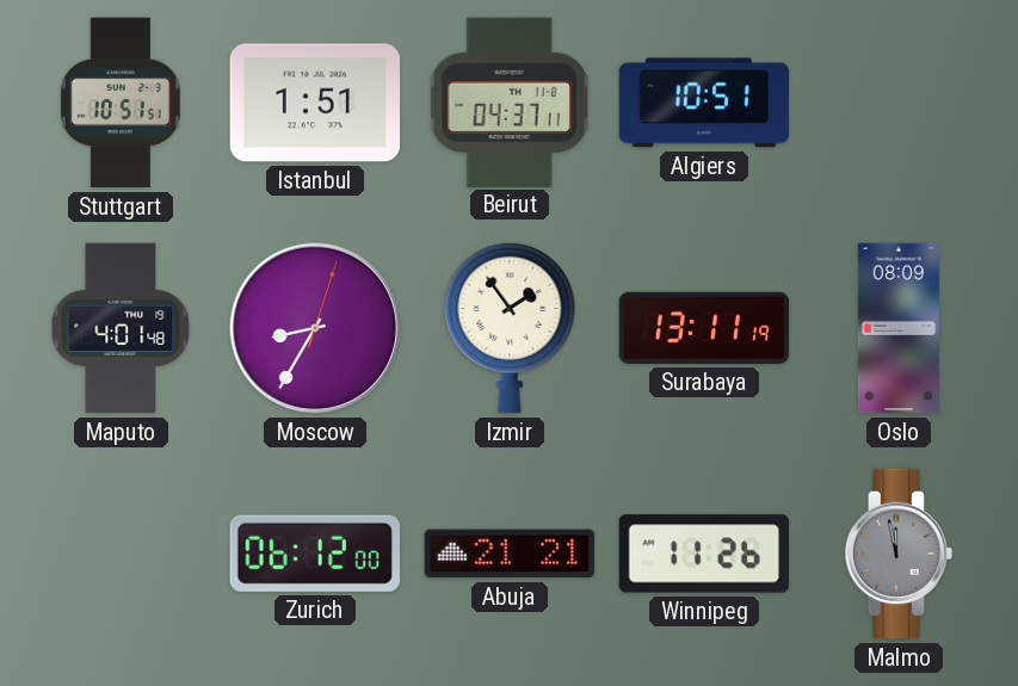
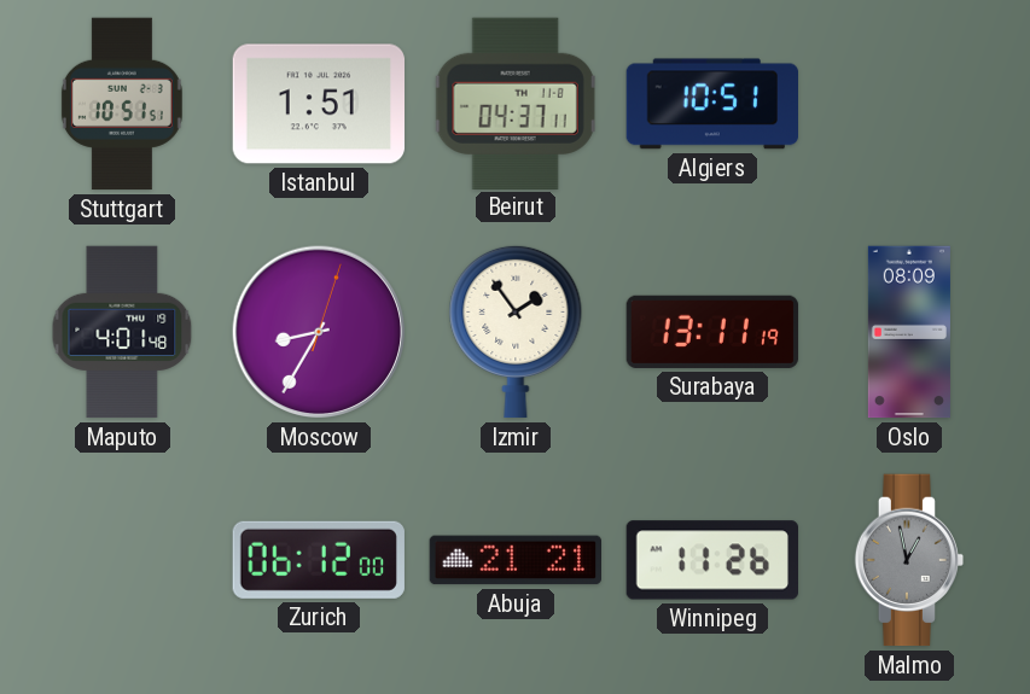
Malmo: 11:58 -> 12:58
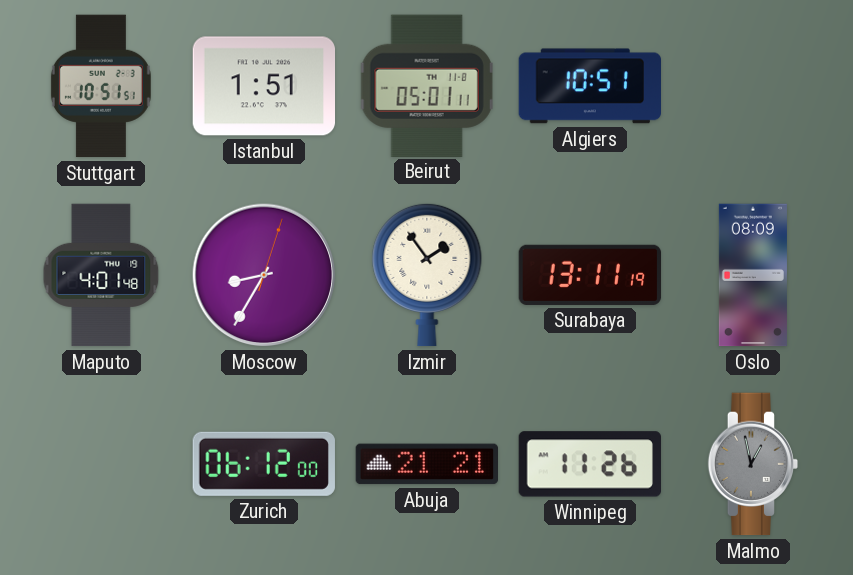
Beirut: 04:37 -> 05:01
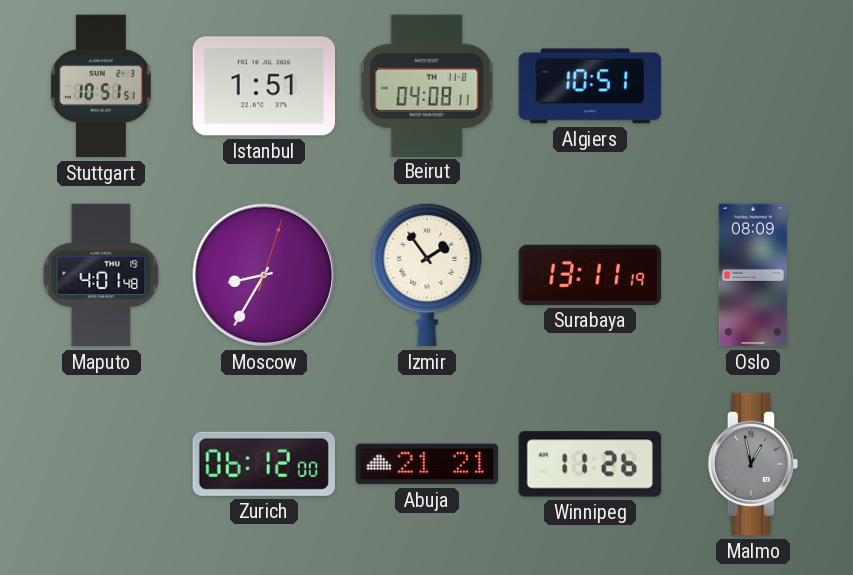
Beirut: 05:01 -> 04:08
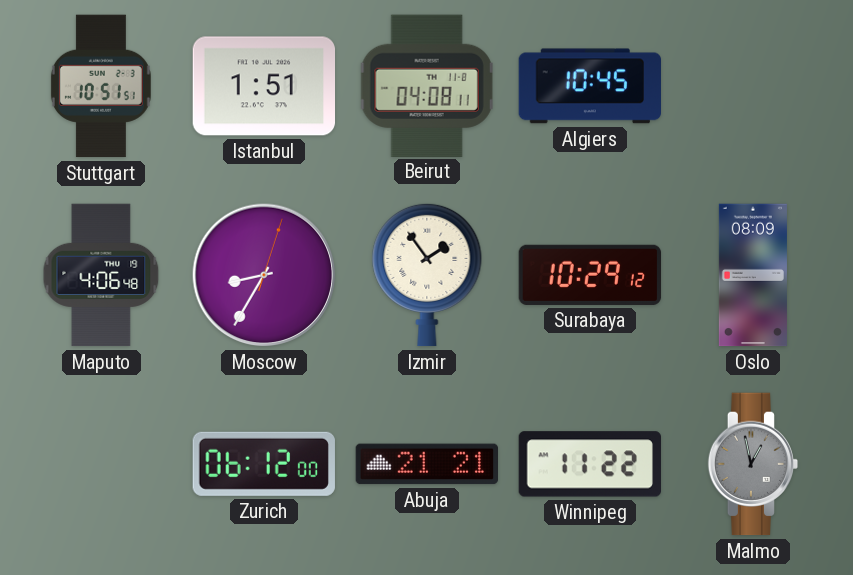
Algiers: 10:51 -> 10:45
Maputo: 4:01 -> 4:06
Surabaya: 13:11 -> 10:29
Winnipeg: 11:26 -> 11:22
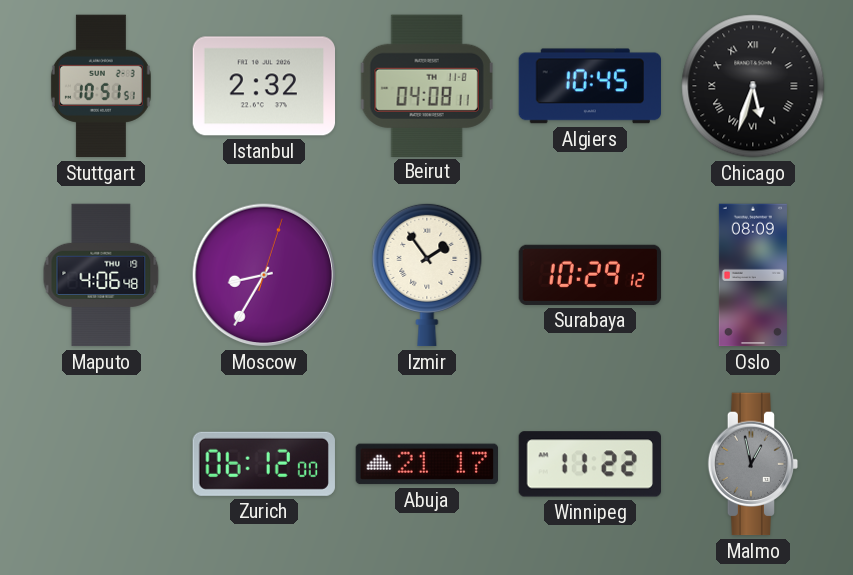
Istanbul: 1:51 -> 2:32
Chicago: none -> 5:33
Abuja: 21:21 -> 21:17
